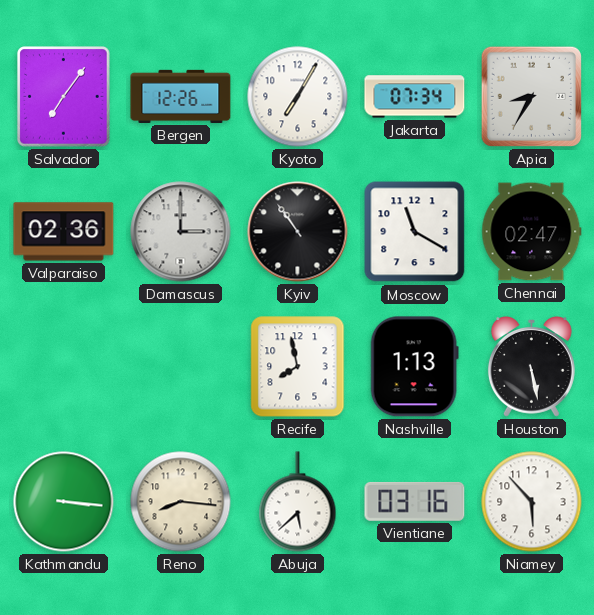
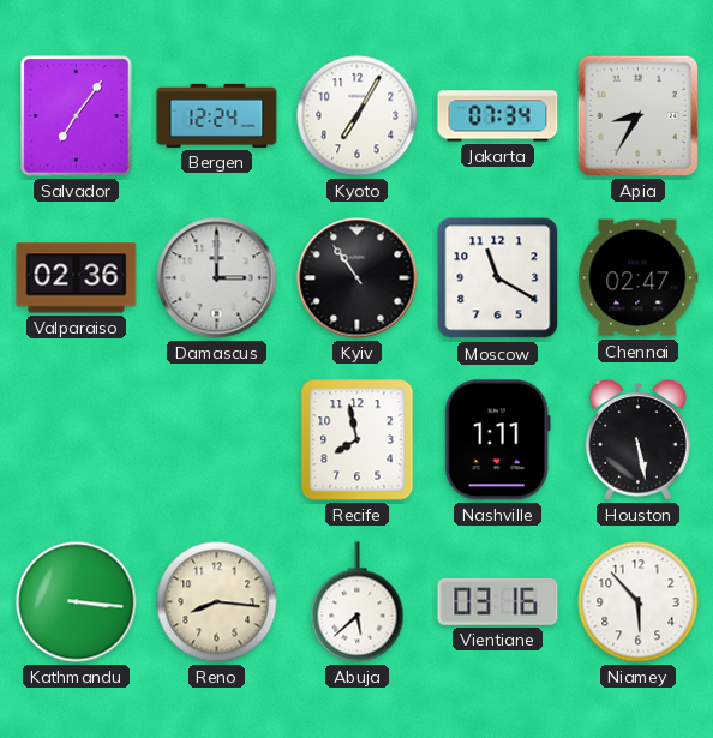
Bergen: 12:26 -> 12:24
Nashville: 1:13 -> 1:11
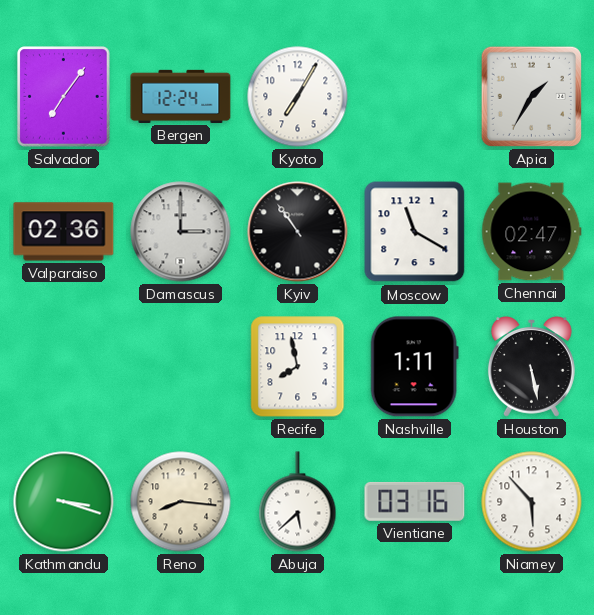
Jakarta: 07:34 -> none
Apia: 8:35 -> 1:35
Kathmandu: 3:16 -> 3:18
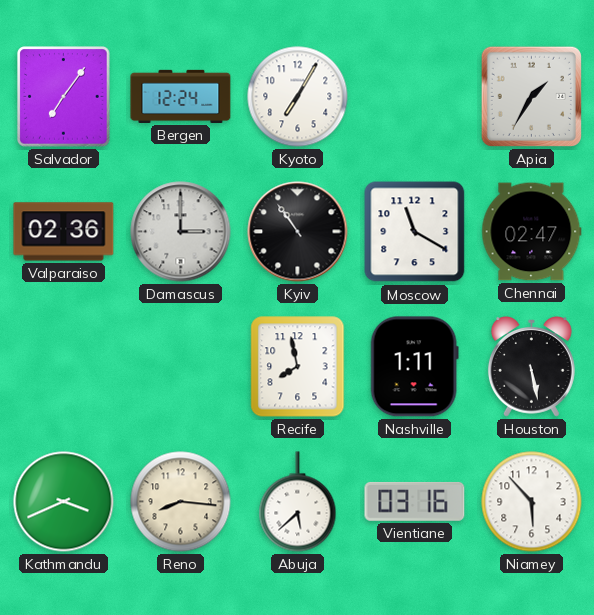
Kathmandu: 3:18 -> 3:41
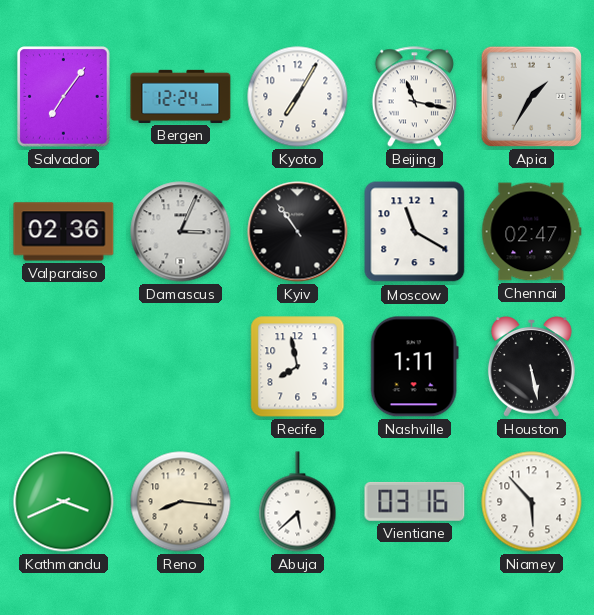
Beijing: none -> 11:17
Damascus: 3:00 -> 3:04
